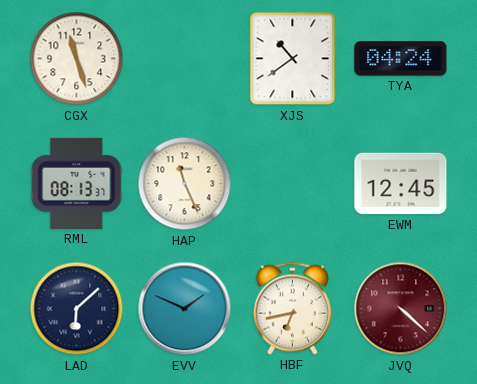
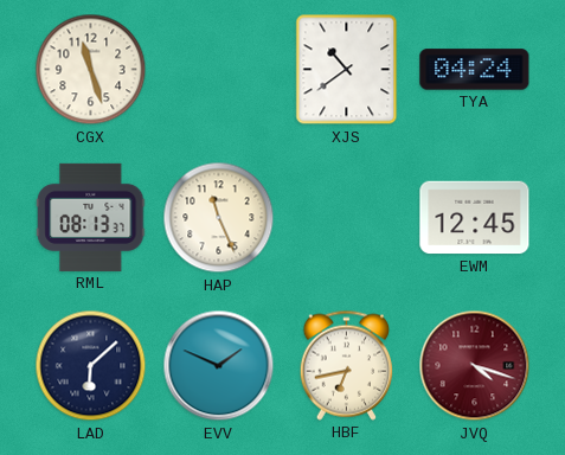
JVQ: 4:22 -> 4:18
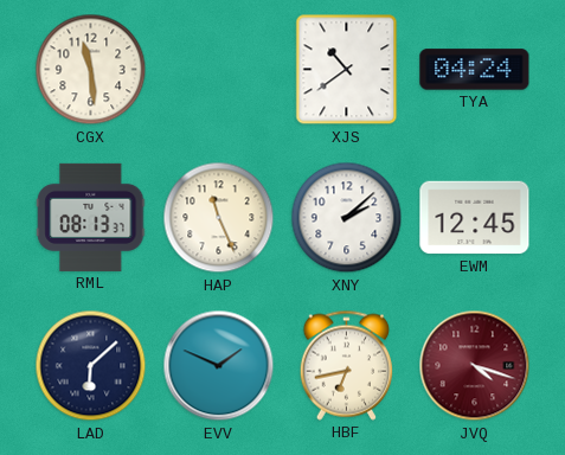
CGX: 11:27 -> 11:29
XNY: none -> 2:08
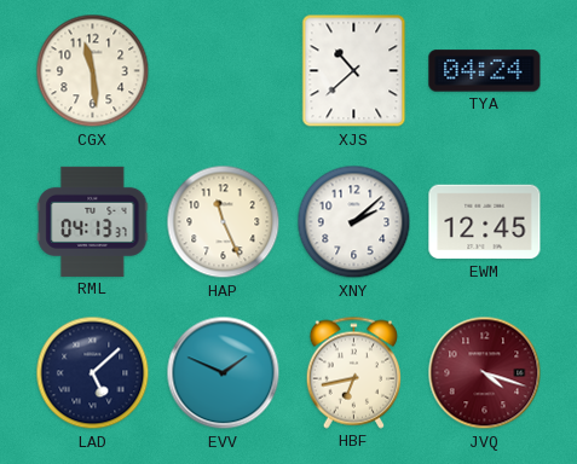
XJS: 10:39 -> 10:38
RML: 08:13 -> 04:13
LAD: 6:08 -> 5:08
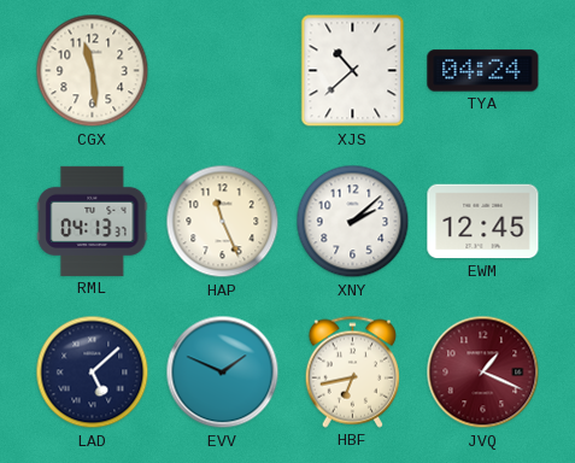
JVQ: 4:18 -> 1:19
